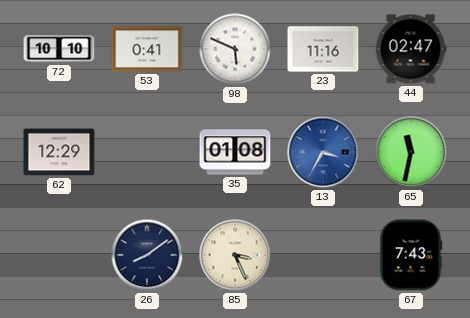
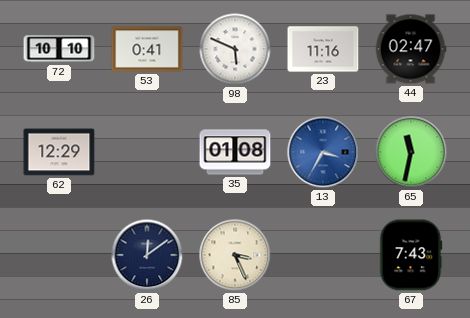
26: 8:09 -> 12:09
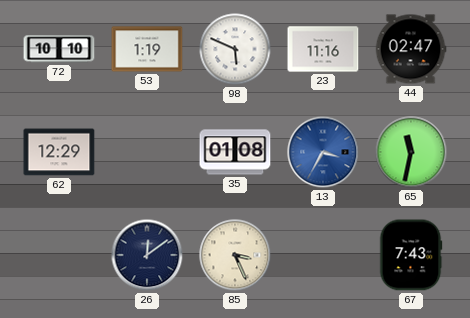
53: 0:41 -> 1:19
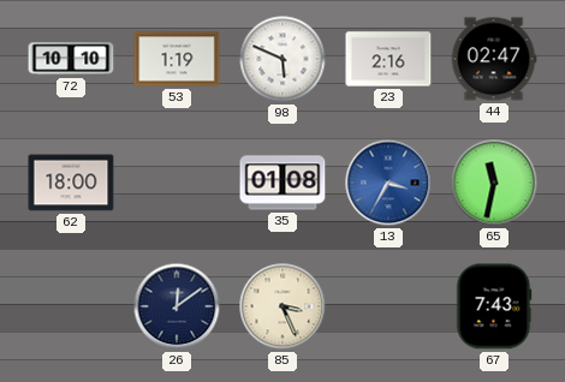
23: 11:16 -> 2:16
62: 12:29 -> 18:00
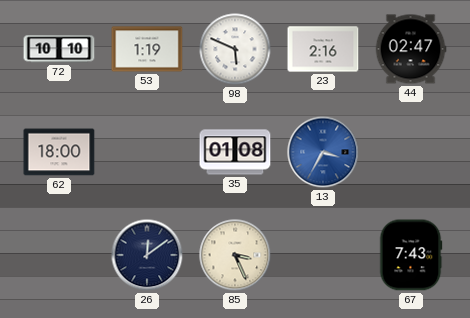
65: 11:32 -> none
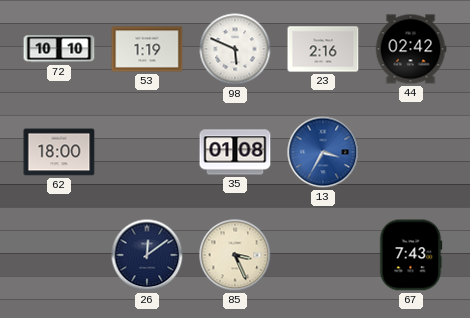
44: 02:47 -> 02:42
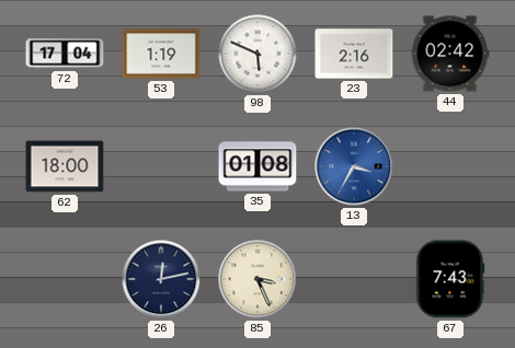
72: 10:10 -> 17:04
26: 12:09 -> 12:13
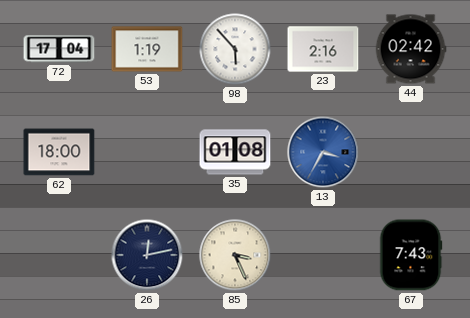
98: 5:49 -> 5:53
